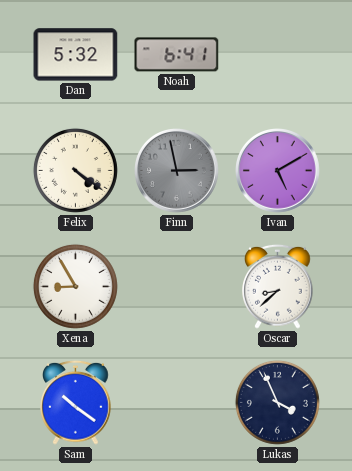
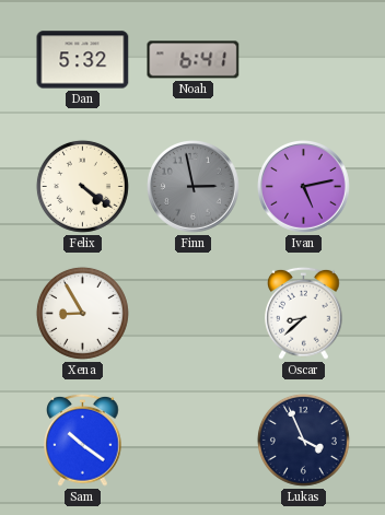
Ivan: 5:10 -> 5:13
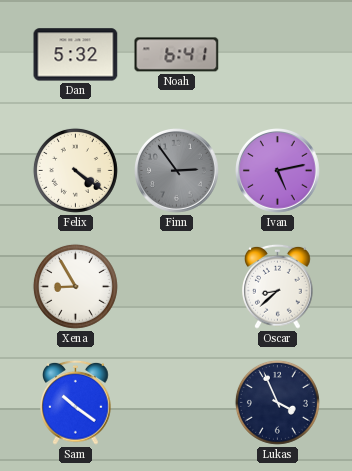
Finn: 2:58 -> 2:54
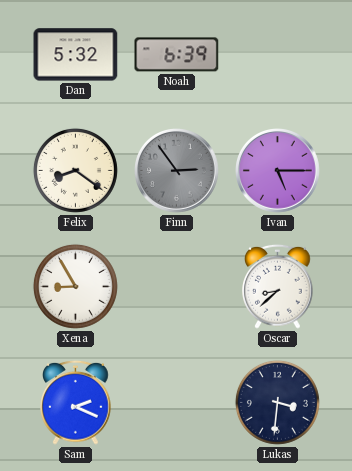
Noah: 6:41 -> 6:39
Felix: 4:21 -> 8:21
Ivan: 5:13 -> 5:15
Sam: 10:21 -> 2:19
Lukas: 3:56 -> 3:31
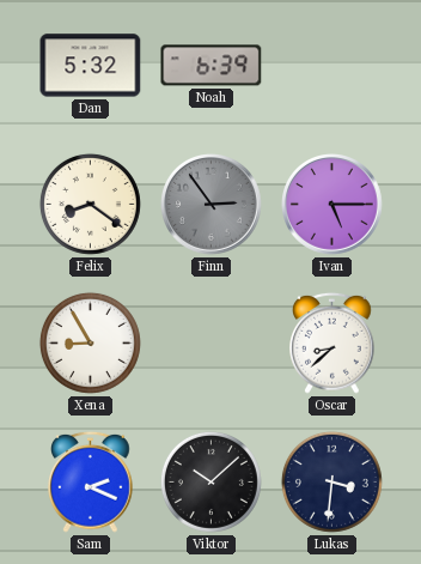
Viktor: none -> 10:08
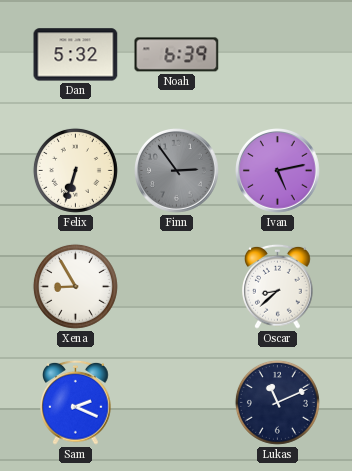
Felix: 8:21 -> 6:33
Ivan: 5:15 -> 5:13
Viktor: 10:08 -> none
Lukas: 3:31 -> 11:11
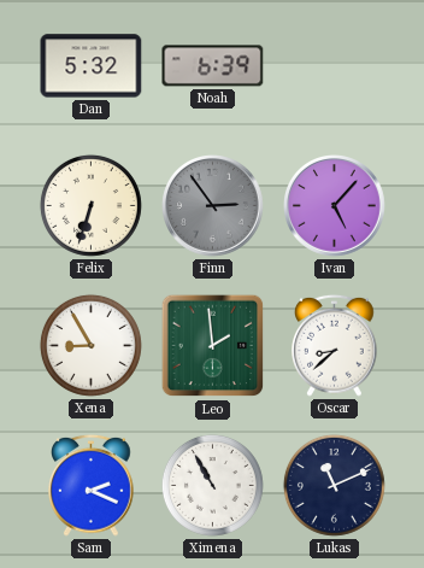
Ivan: 5:13 -> 5:07
Leo: none -> 1:59
Ximena: none -> 10:55
